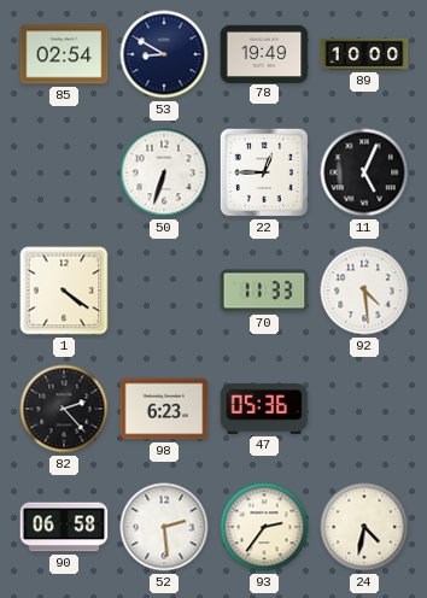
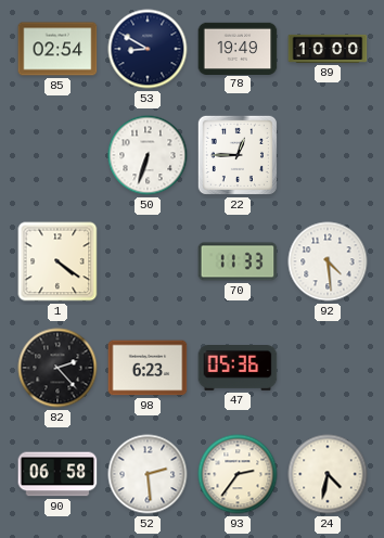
11: 5:04 -> none
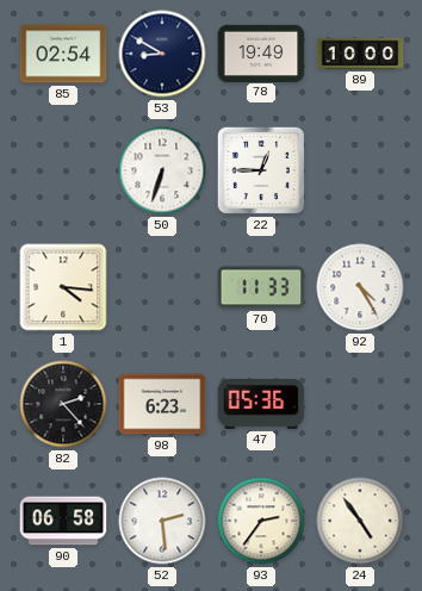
1: 4:21 -> 4:16
92: 4:29 -> 4:25
24: 4:32 -> 4:54
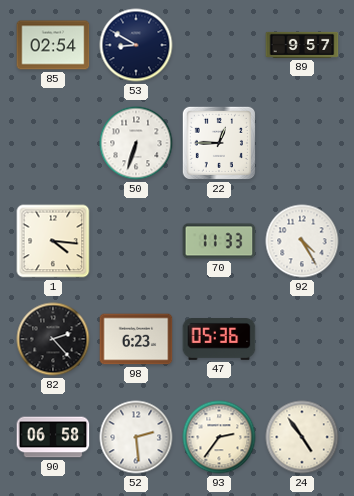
78: 19:49 -> none
89: 10:00 -> 9:57
